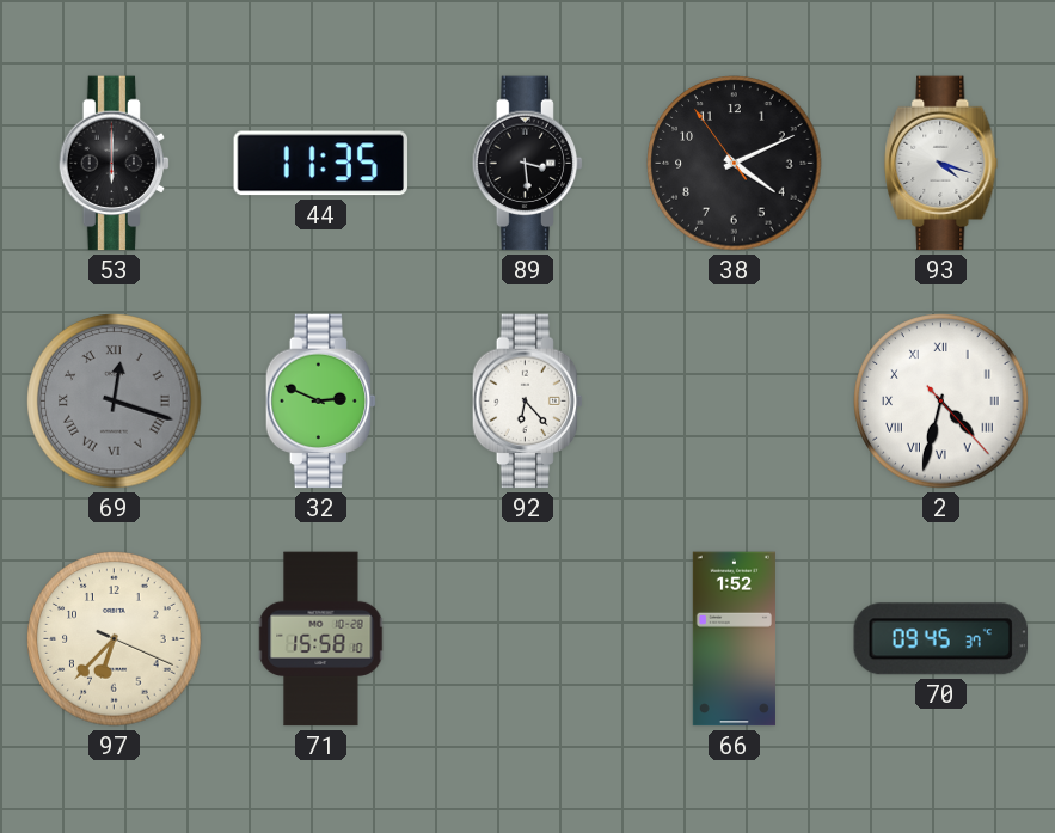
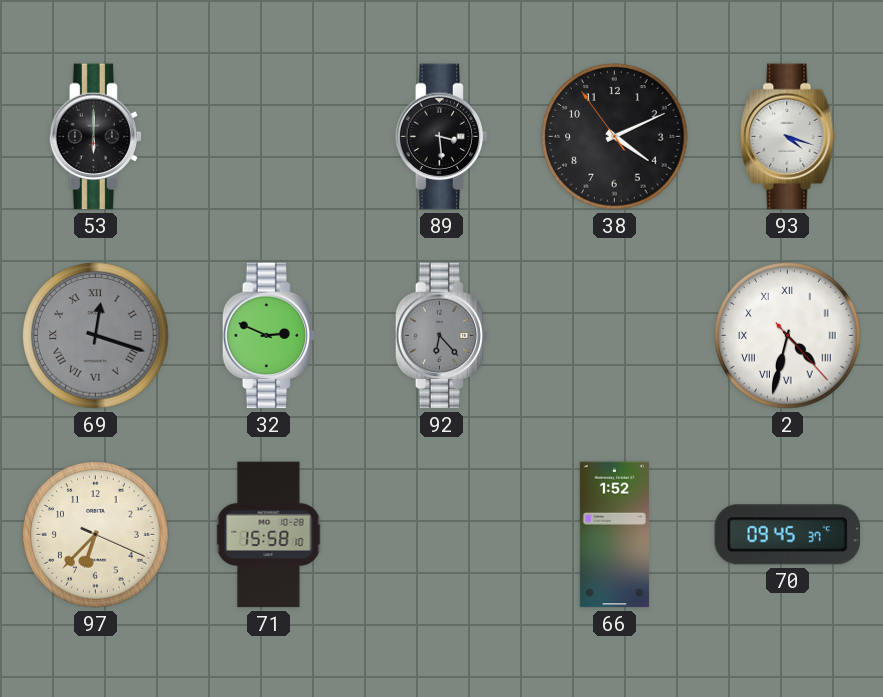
44: 11:35 -> none
92 dial: white -> grey
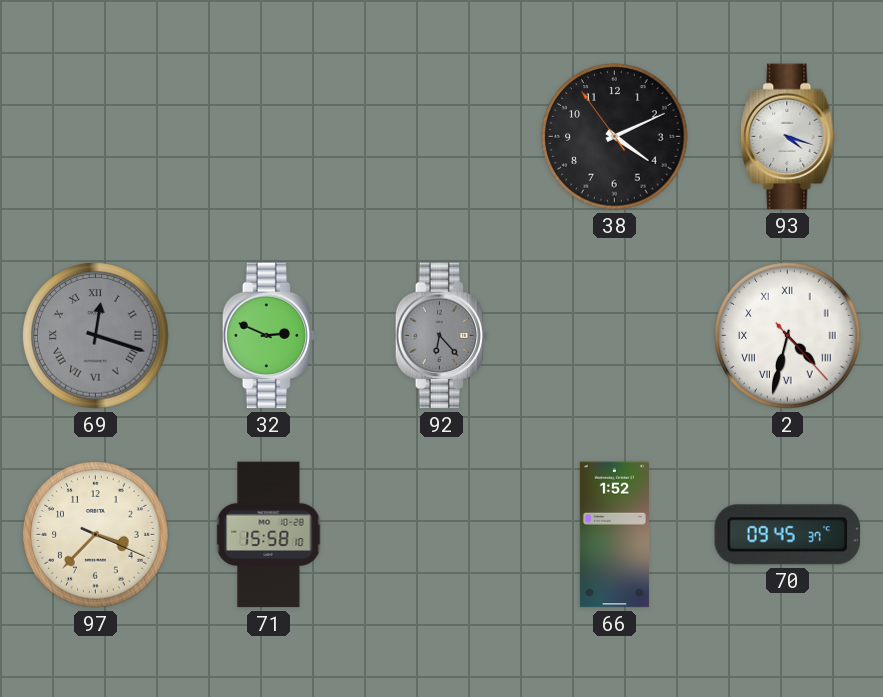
53: 6:00 -> none
89: 3:29 -> none
97: 6:37 -> 3:37
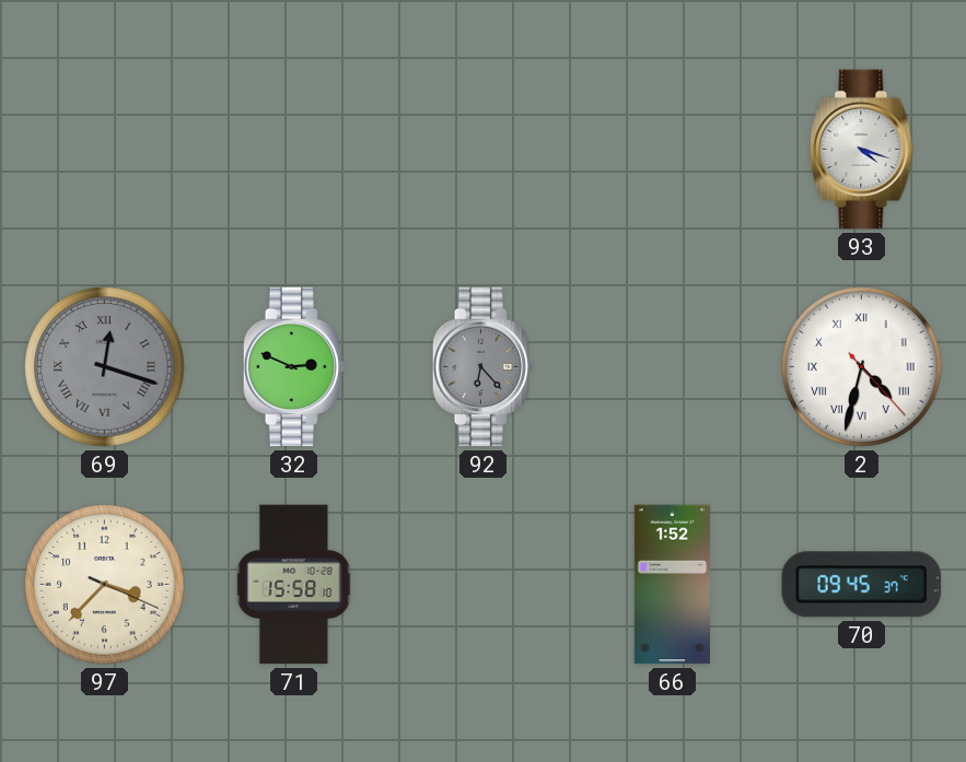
38: 4:10 -> none
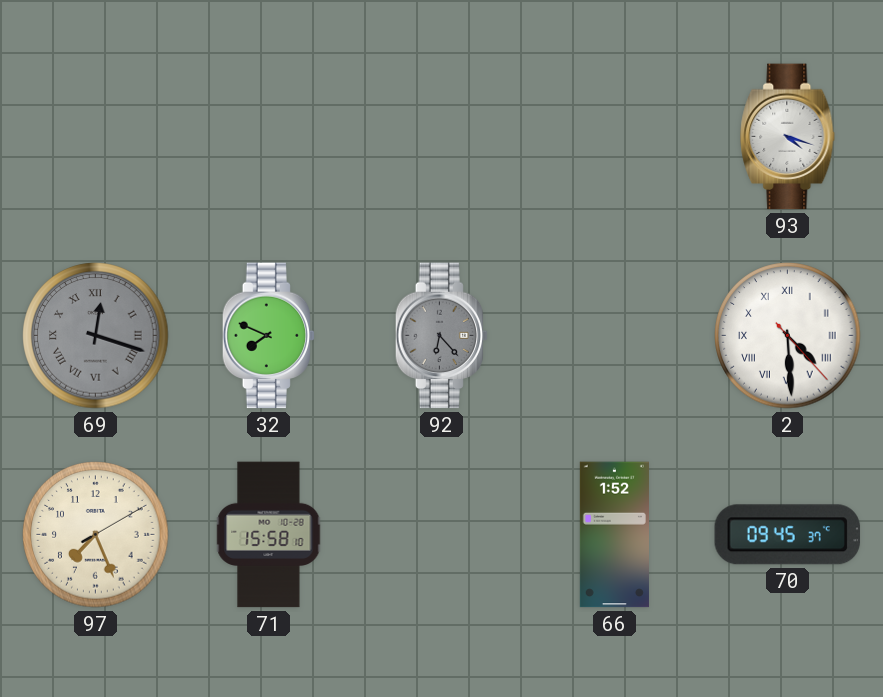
32: 2:49 -> 7:49
2: 4:32 -> 4:29
97: 3:37 -> 7:26
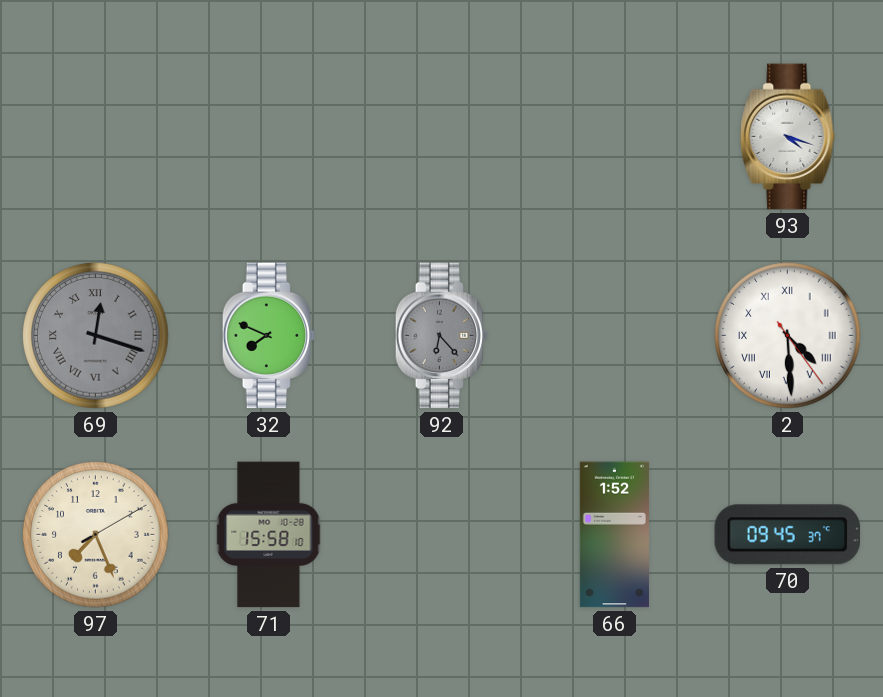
2: 4:29:23 -> 4:29:24
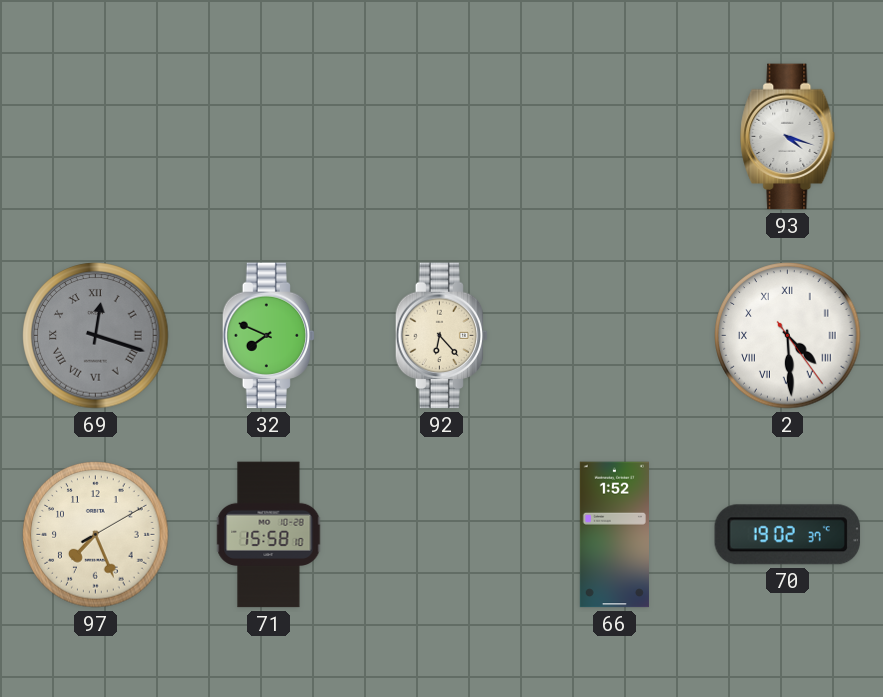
92 dial: grey -> cream
70: 09:45 -> 19:02
